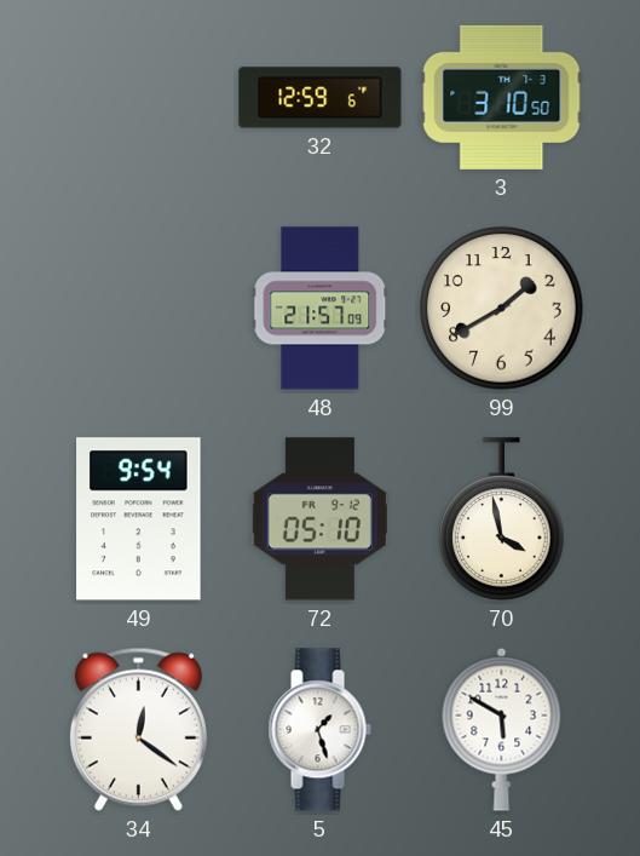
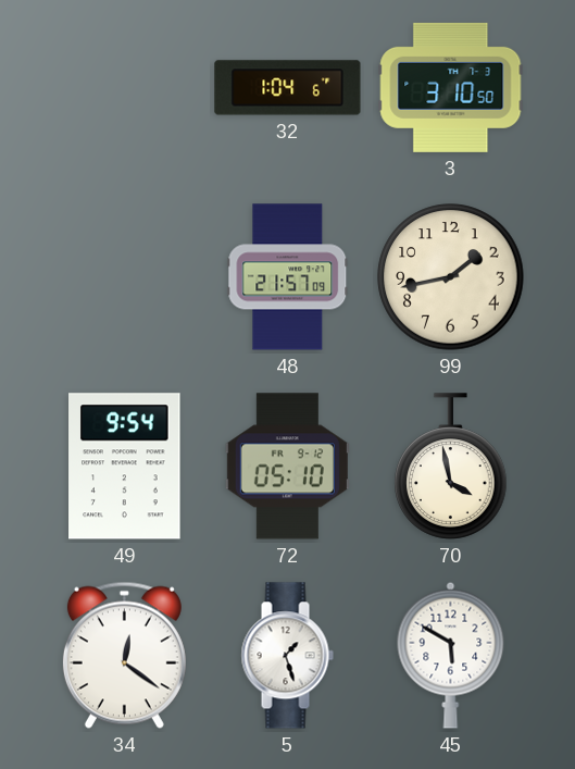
32: 12:59 -> 1:04
99: 1:40 -> 1:43
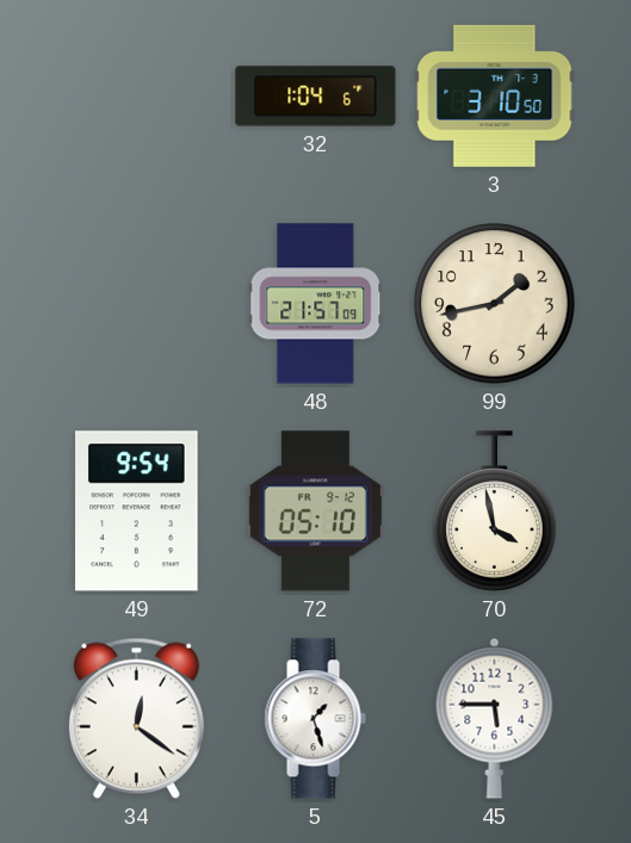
45: 5:50 -> 5:45
